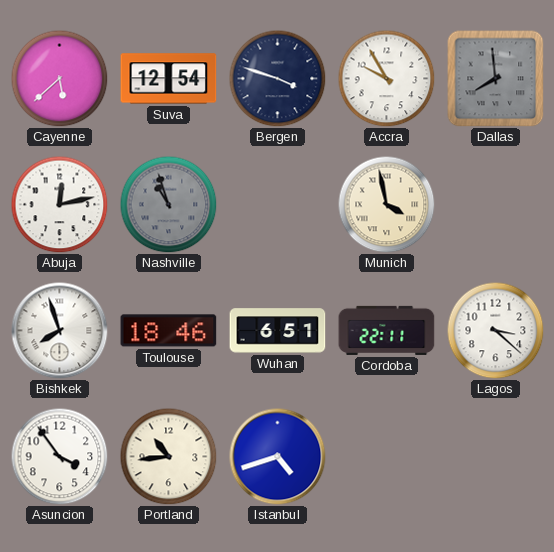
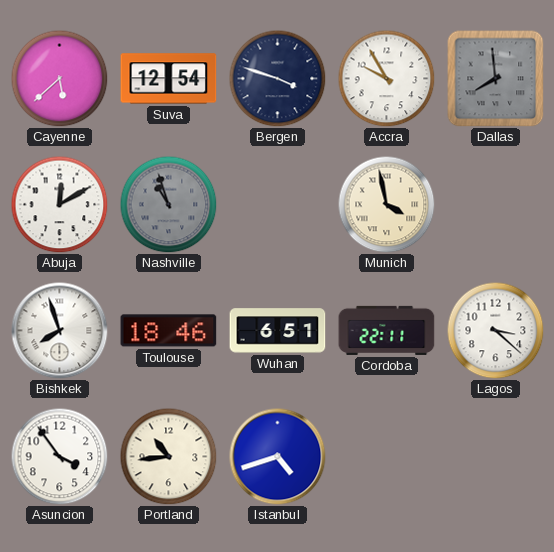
Abuja: 12:13 -> 12:10
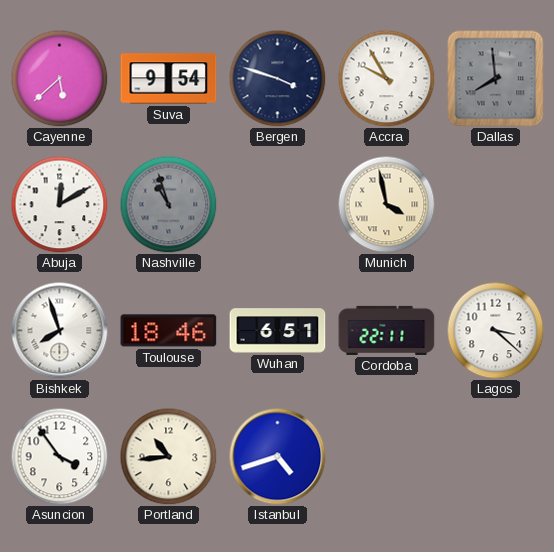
Suva: 12:54 -> 9:54
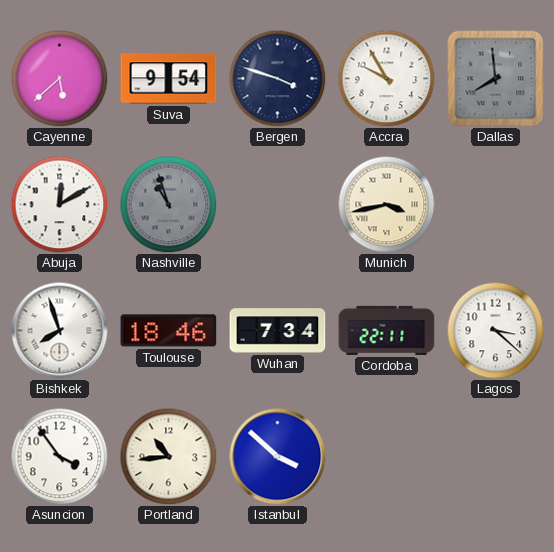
Munich: 3:58 -> 3:43
Wuhan: 6:51 -> 7:34
Istanbul: 4:42 -> 3:52
